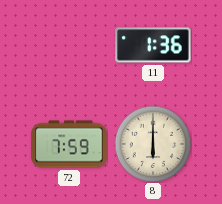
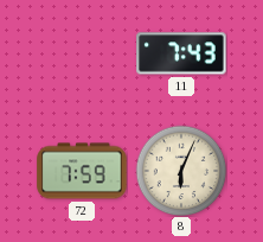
11: 1:36 -> 7:43
8: 6:00 -> 6:04
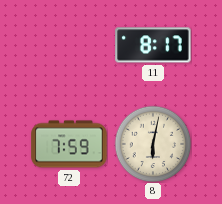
11: 7:43 -> 8:17
8: 6:04 -> 6:02
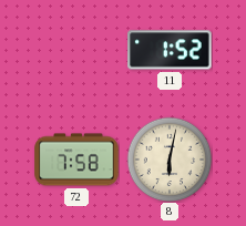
11: 8:17 -> 1:52
72: 7:59 -> 7:58
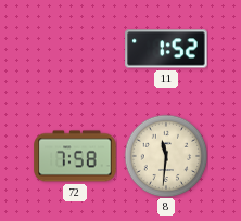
8: 6:02 -> 11:31
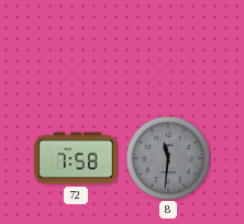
11: 1:52 -> none
8 dial: cream -> grey
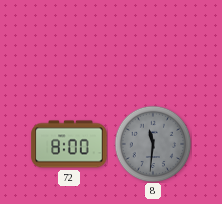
72: 7:58 -> 8:00
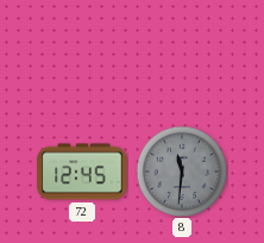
72: 8:00 -> 12:45
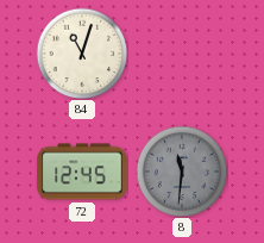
84: none -> 11:03
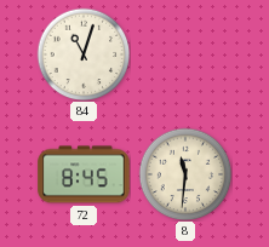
72: 12:45 -> 8:45
8 dial: grey -> cream
